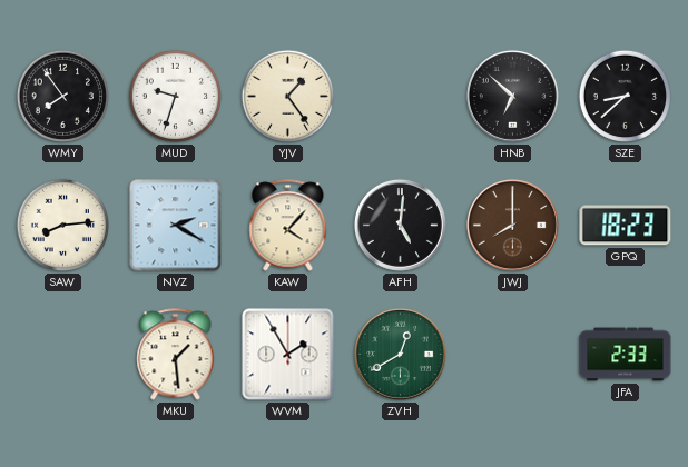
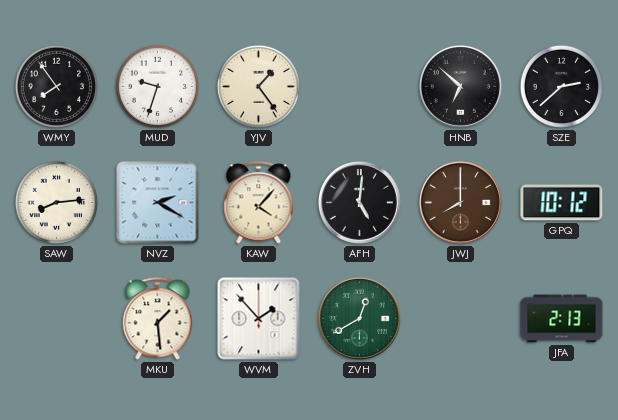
SZE: 8:38 -> 2:38
GPQ: 18:23 -> 10:12
WVM: 1:55 -> 1:53
JFA: 2:33 -> 2:13
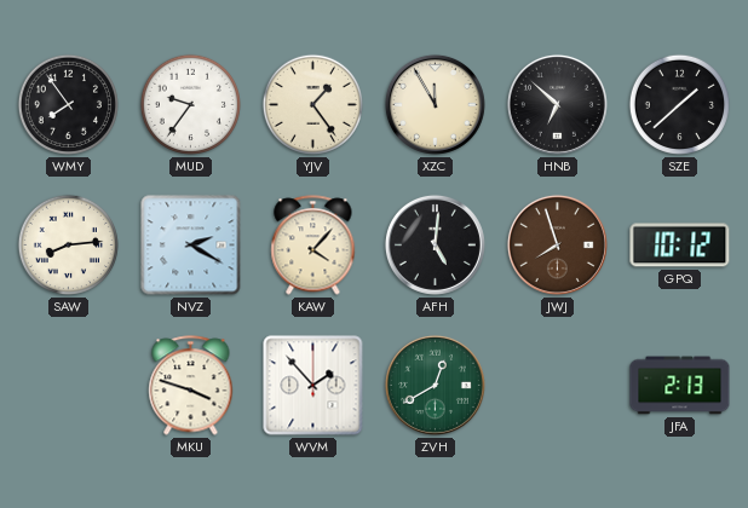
MUD: 9:33 -> 9:36
XZC: none -> 11:55
SZE: 2:38 -> 1:38
JWJ: 8:00 -> 7:57
MKU: 1:29 -> 3:48
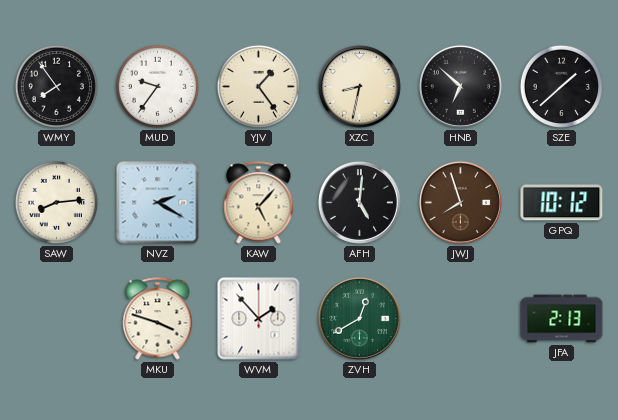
XZC: 11:55 -> 8:32
KAW: 4:07 -> 5:07
